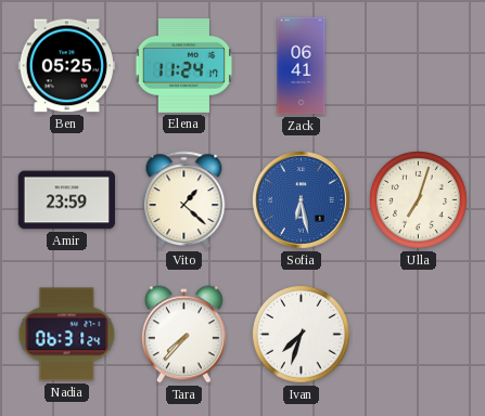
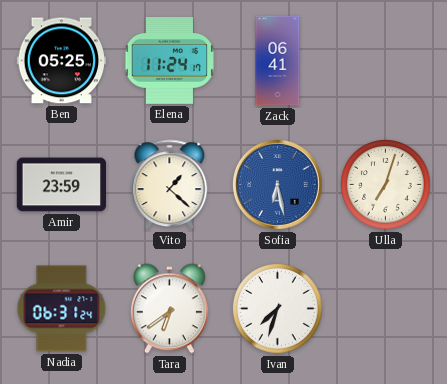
Tara: 7:37 -> 6:39
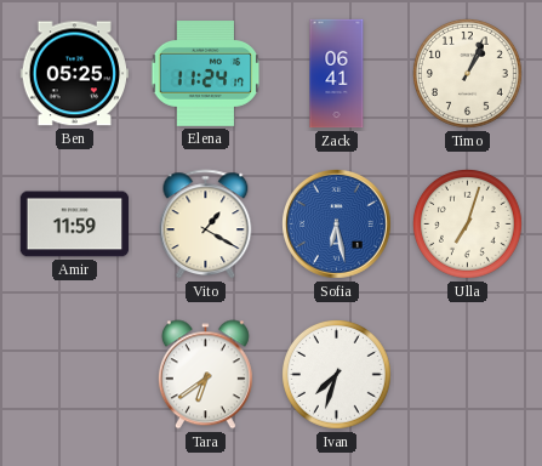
Timo: none -> 1:04
Amir: 23:59 -> 11:59
Vito: 1:22 -> 1:20
Nadia: 06:31 -> none
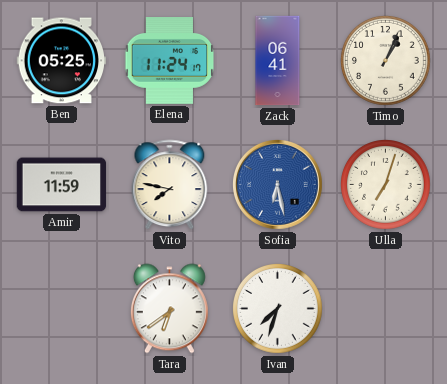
Vito: 1:20 -> 7:47
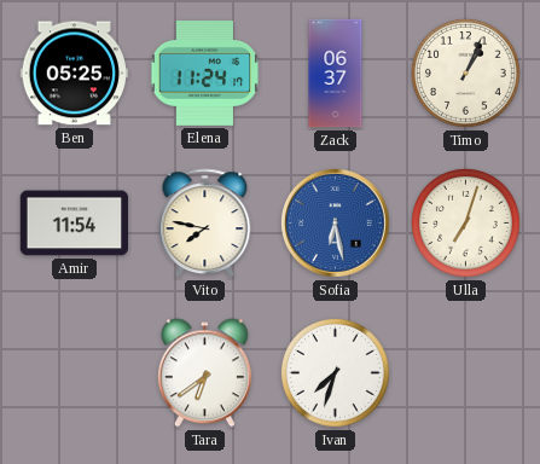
Zack: 06:41 -> 06:37
Amir: 11:59 -> 11:54
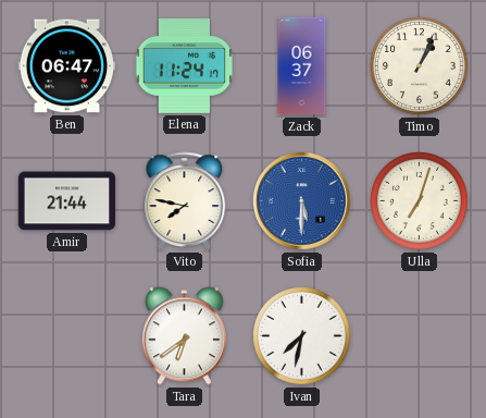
Ben: 05:25 -> 06:47
Amir: 11:54 -> 21:44
Sofia: 6:28 -> 5:30
Ivan: 7:33 -> 7:32
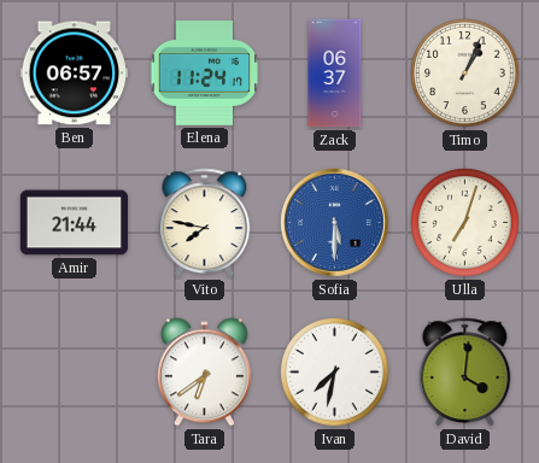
Ben: 06:47 -> 06:57
David: none -> 4:01
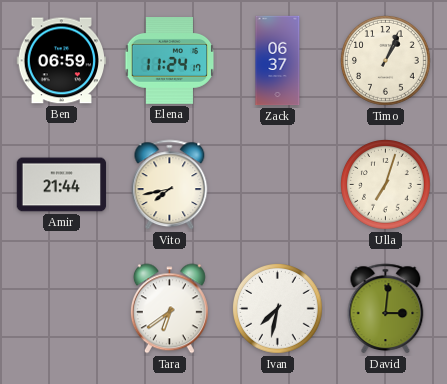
Ben: 06:57 -> 06:59
Vito: 7:47 -> 7:43
Sofia: 5:30 -> none
David: 4:01 -> 3:01
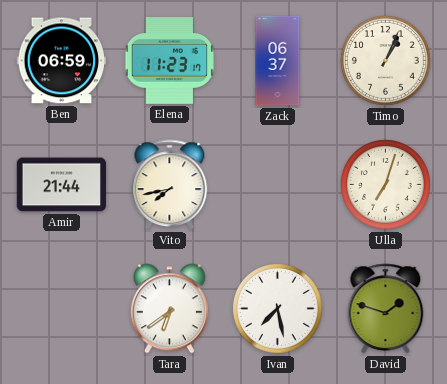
Elena: 11:24 -> 11:23
Ivan: 7:32 -> 7:28
David: 3:01 -> 1:48
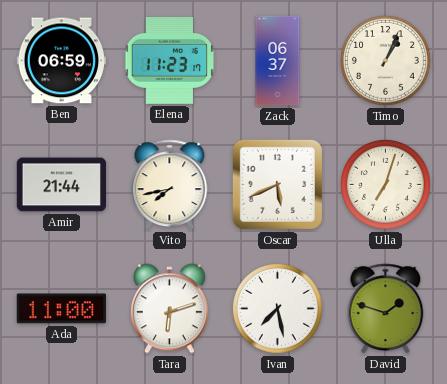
Oscar: none -> 5:41
Ada: none -> 11:00
Tara: 6:39 -> 6:12
